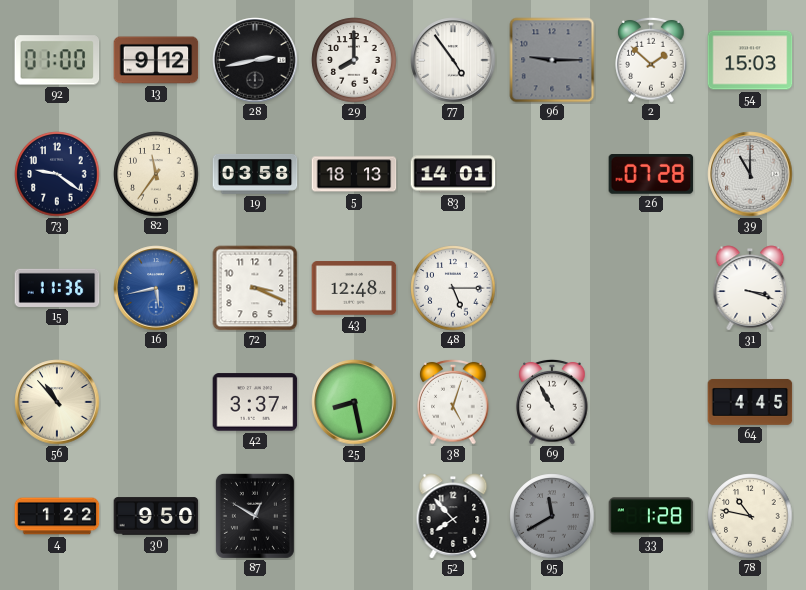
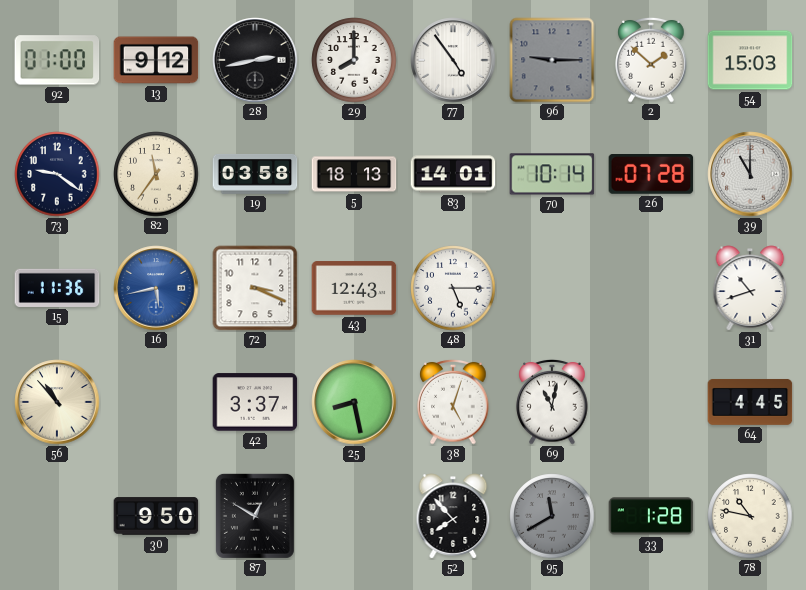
70: none -> 10:14
43: 12:48 -> 12:43
31: 3:18 -> 10:42
69: 10:55 -> 11:02
4: 1:22 -> none
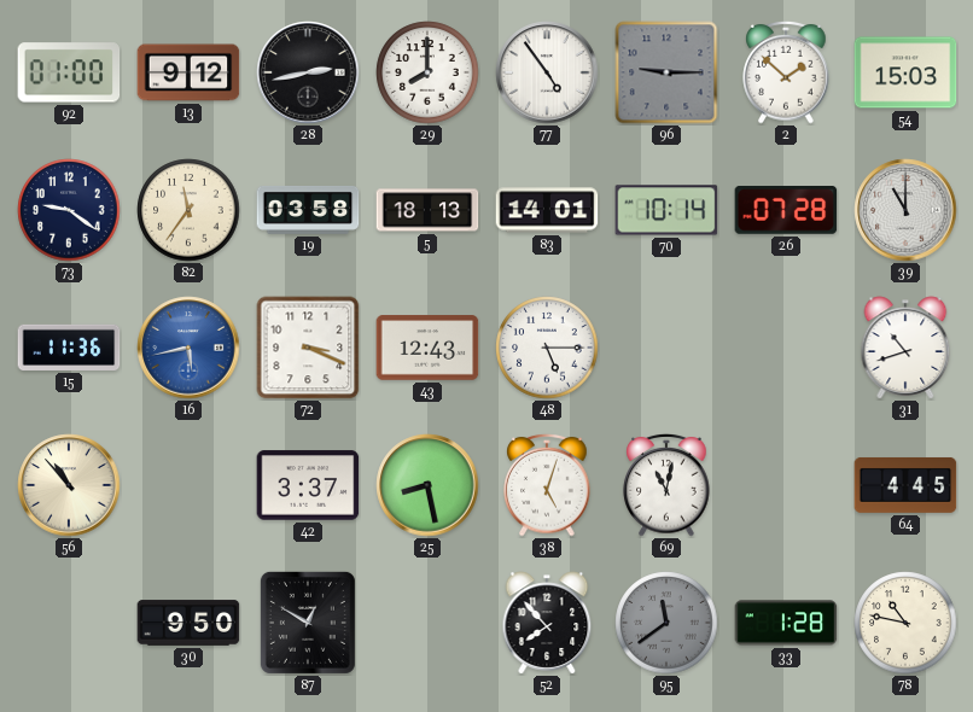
95: 11:40 -> 11:39
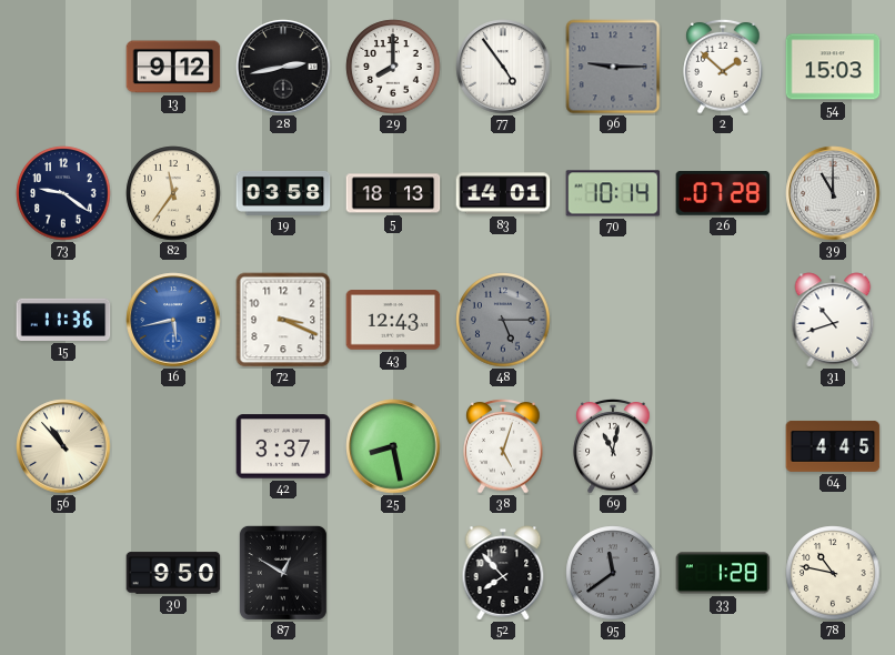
92: 01:00 -> none
48 dial: white -> grey
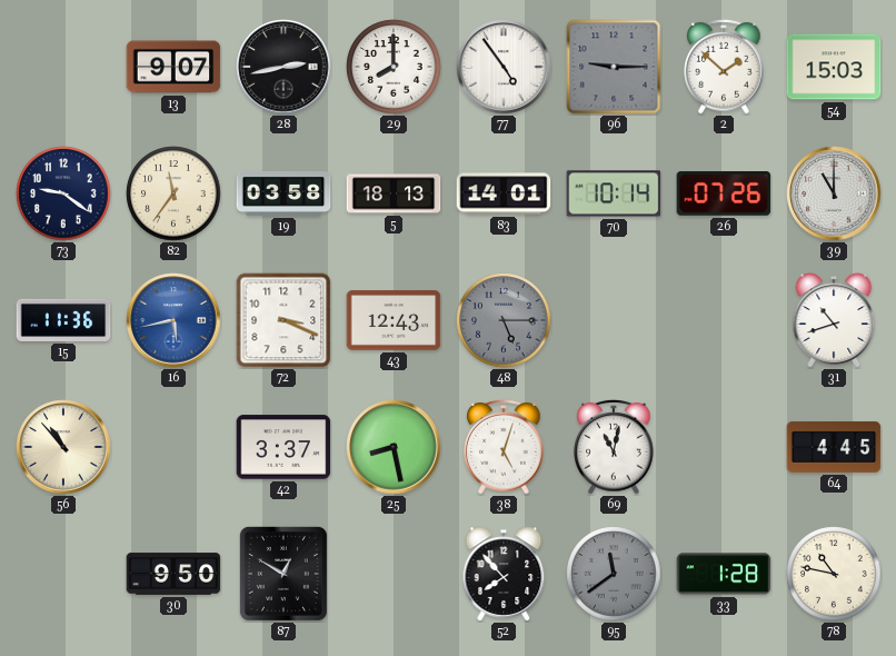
13: 9:12 -> 9:07
26: 07:28 -> 07:26
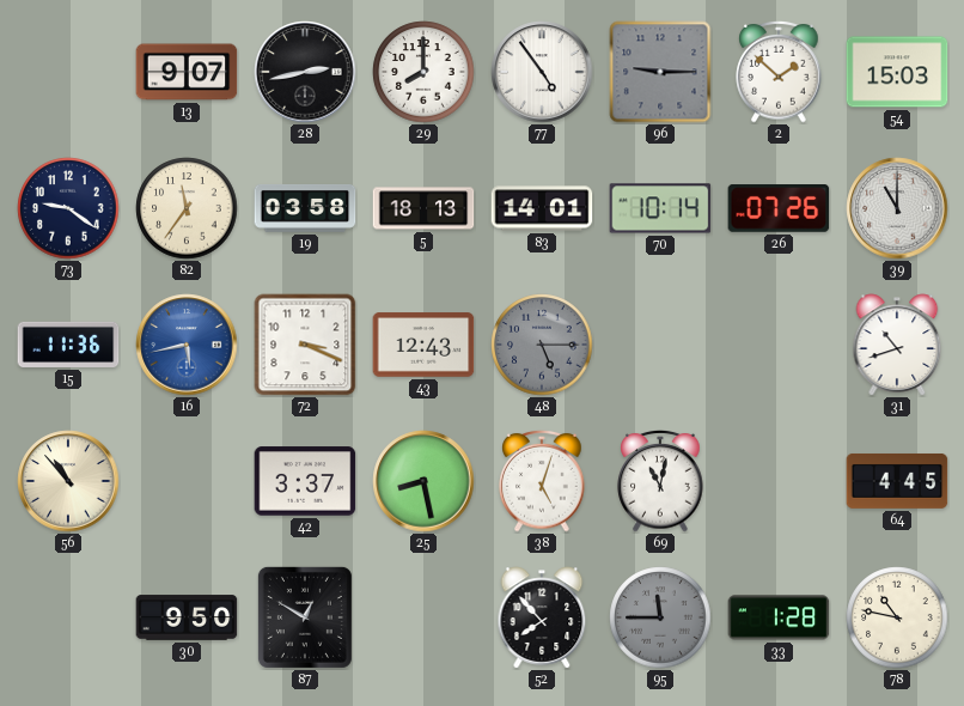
95: 11:39 -> 11:45
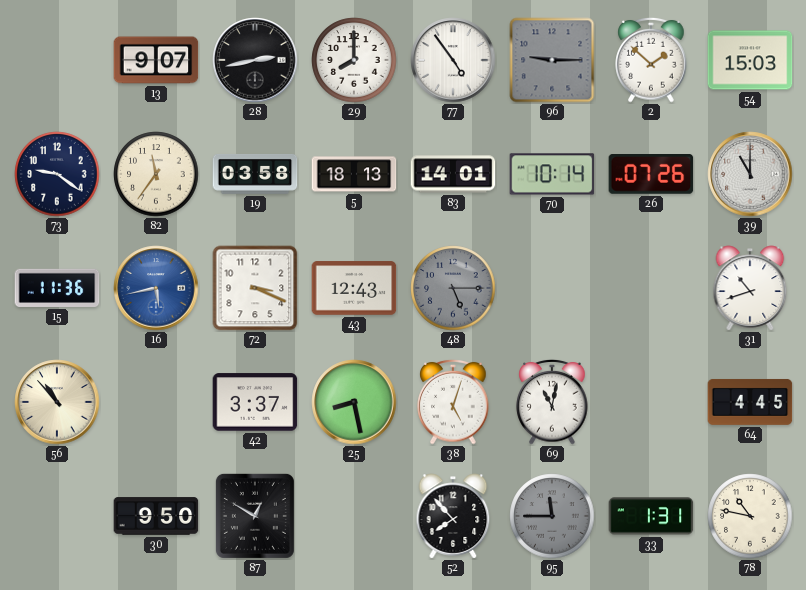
33: 1:28 -> 1:31
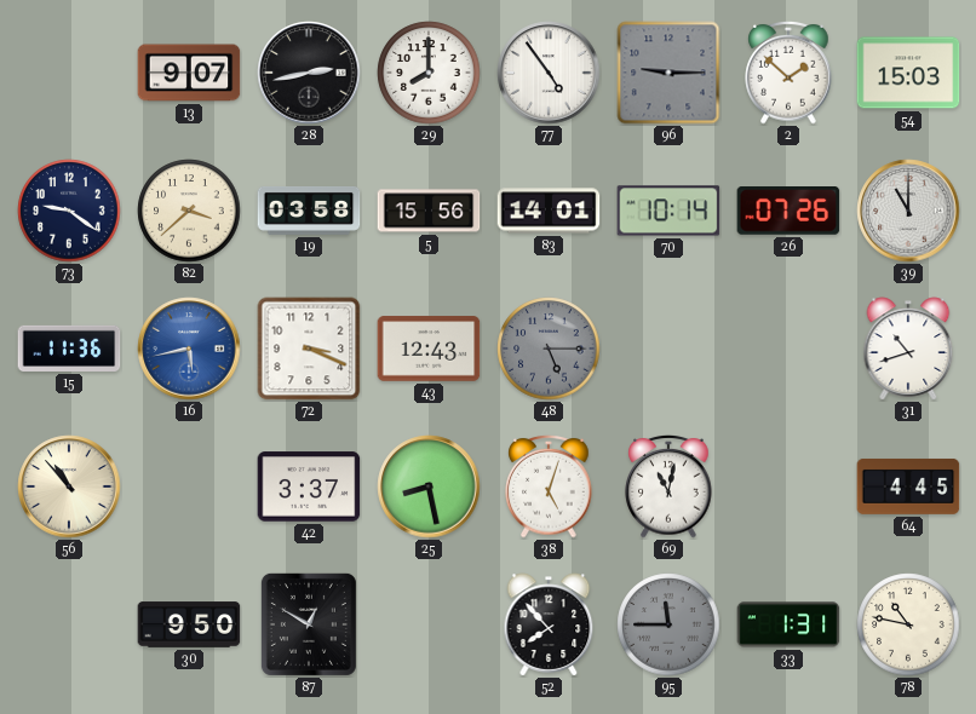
82: 11:36 -> 3:38
5: 18:13 -> 15:56
